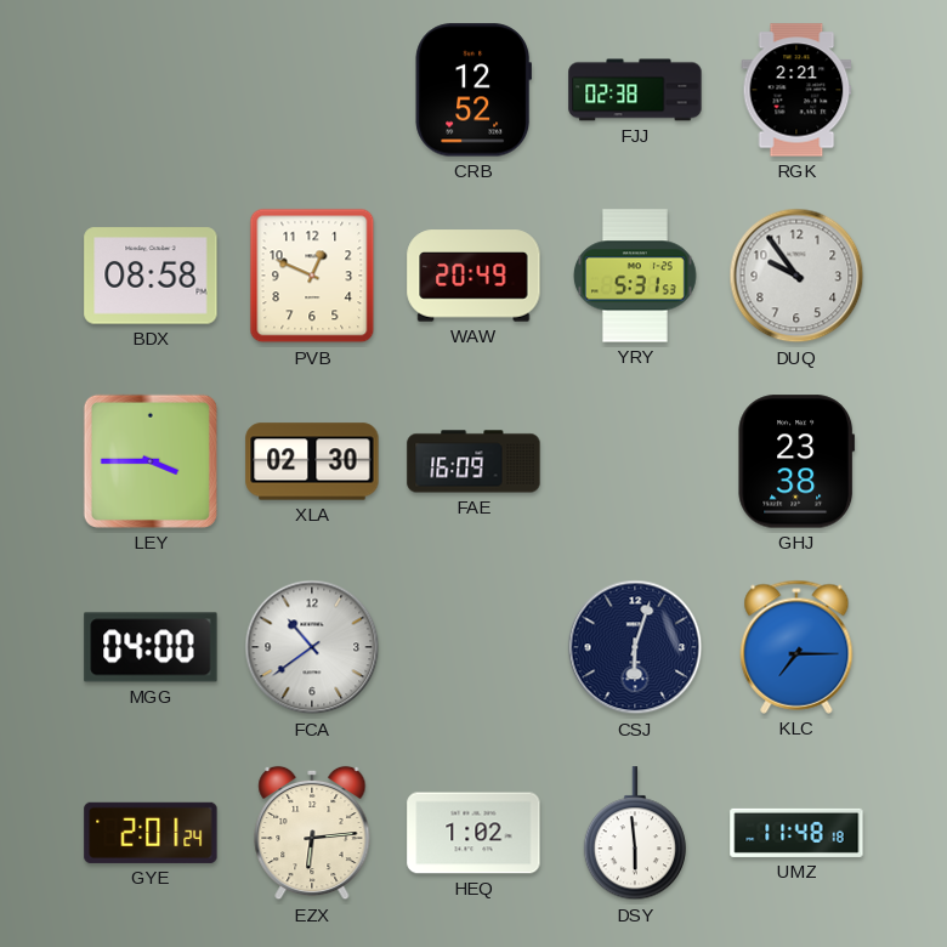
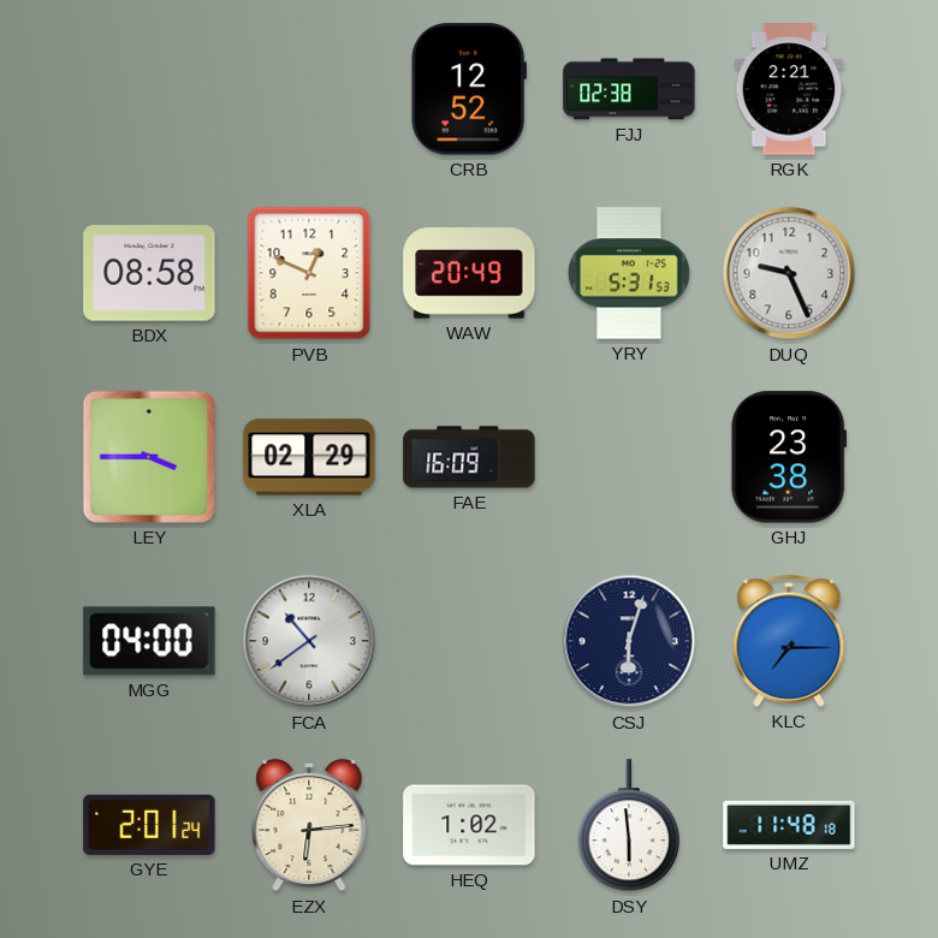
DUQ: 9:54 -> 9:26
XLA: 02:30 -> 02:29
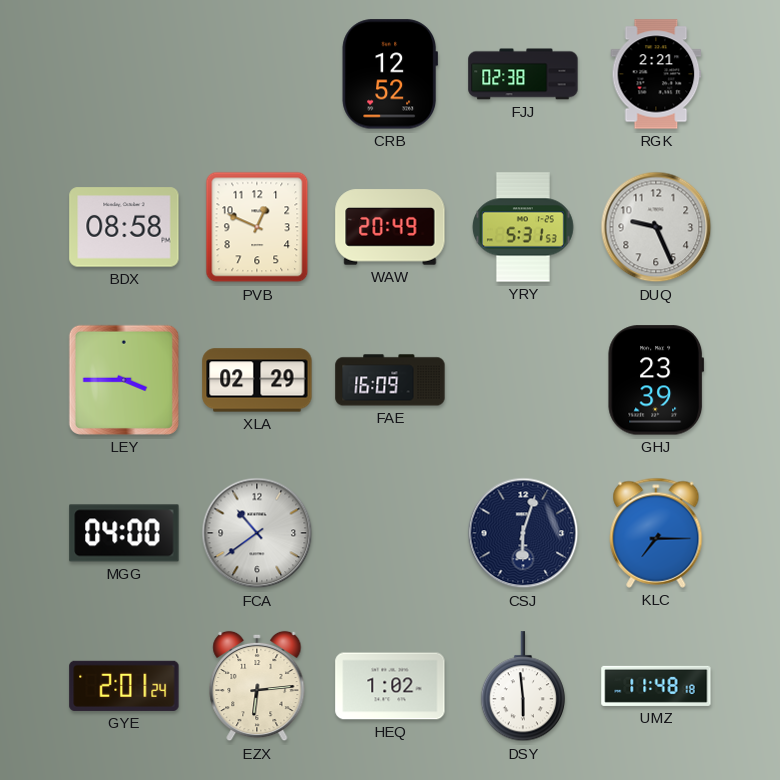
GHJ: 23:38 -> 23:39
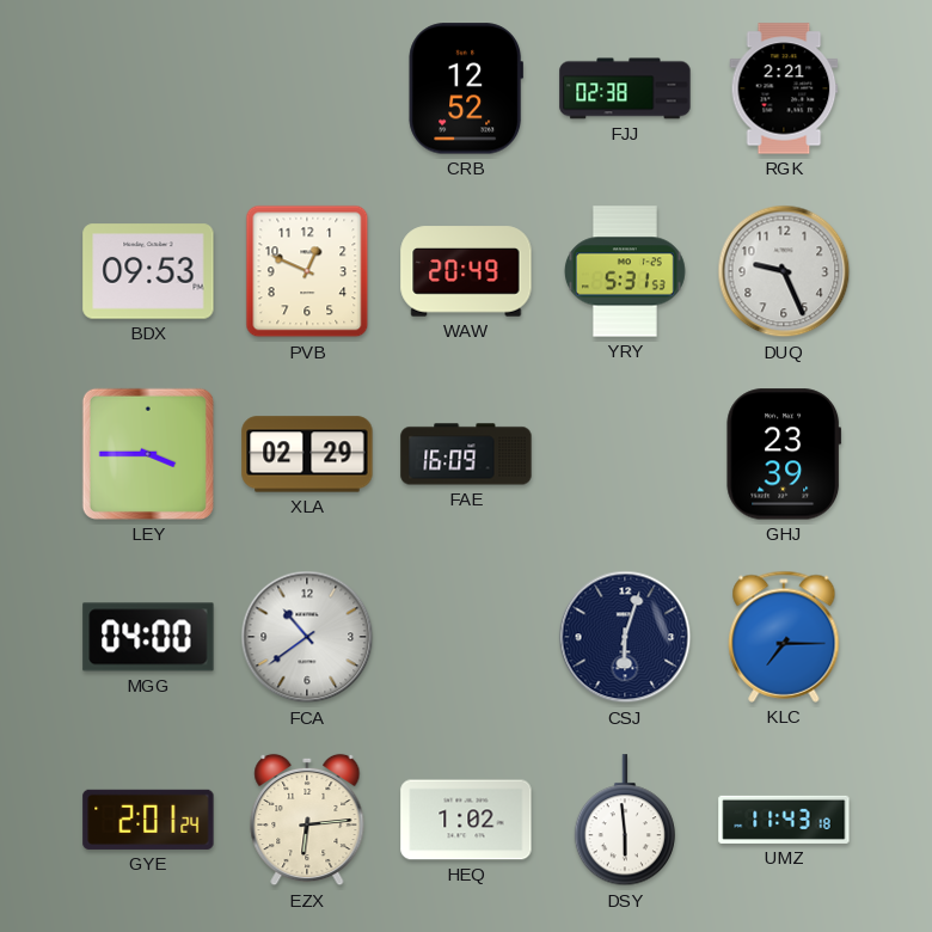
BDX: 08:58 -> 09:53
UMZ: 11:48 -> 11:43
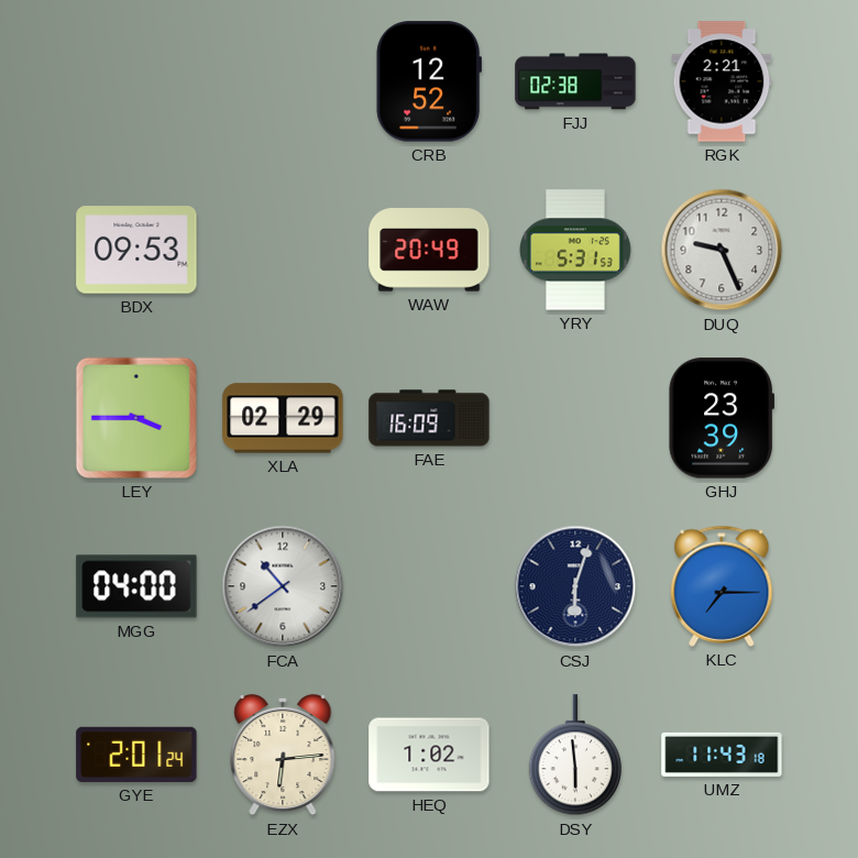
PVB: 12:49 -> none
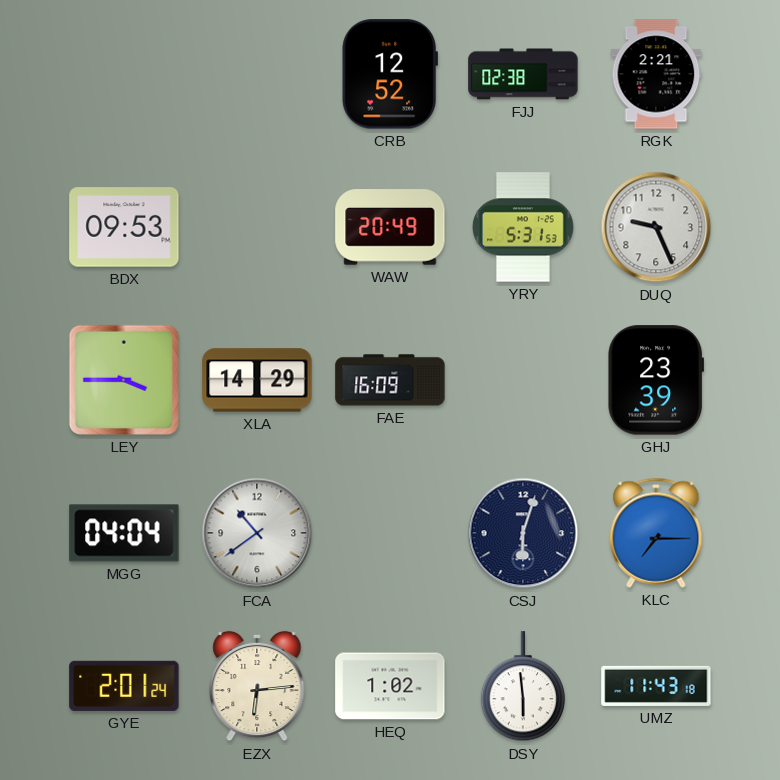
XLA: 02:29 -> 14:29
MGG: 04:00 -> 04:04
